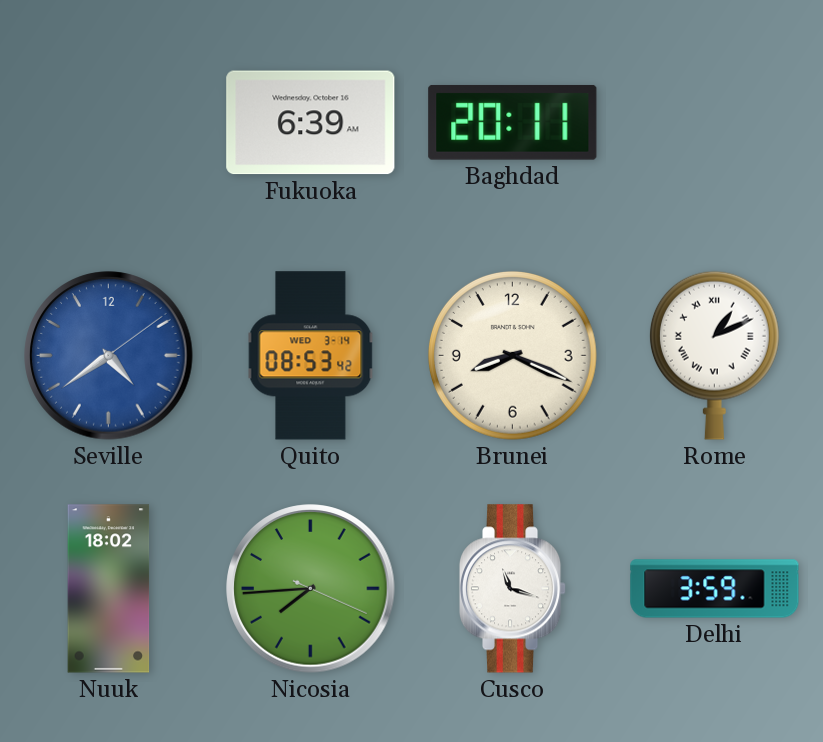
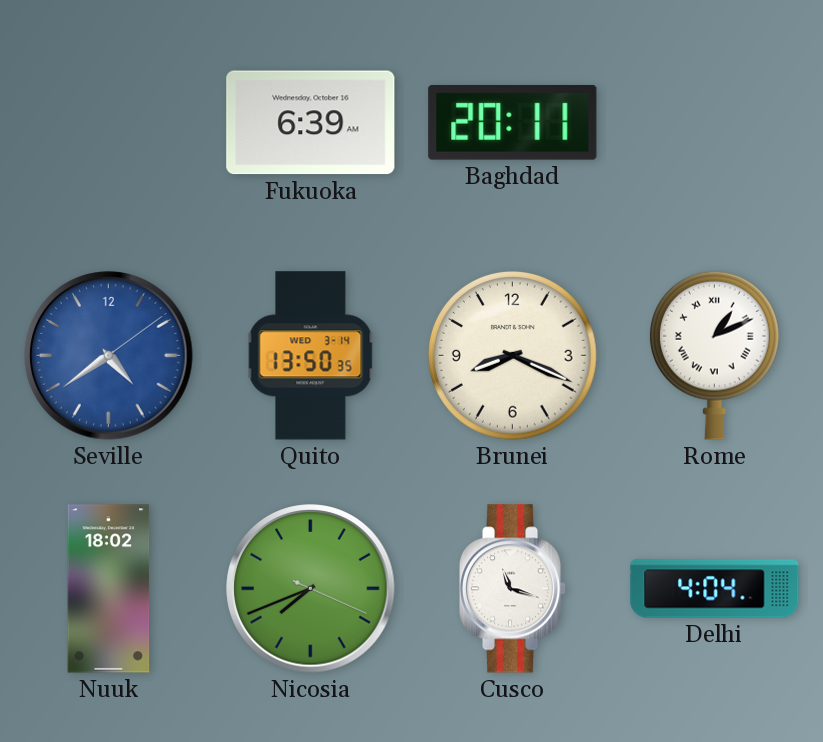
Quito: 08:53 -> 13:50
Nicosia: 7:44 -> 7:41
Delhi: 3:59 -> 4:04
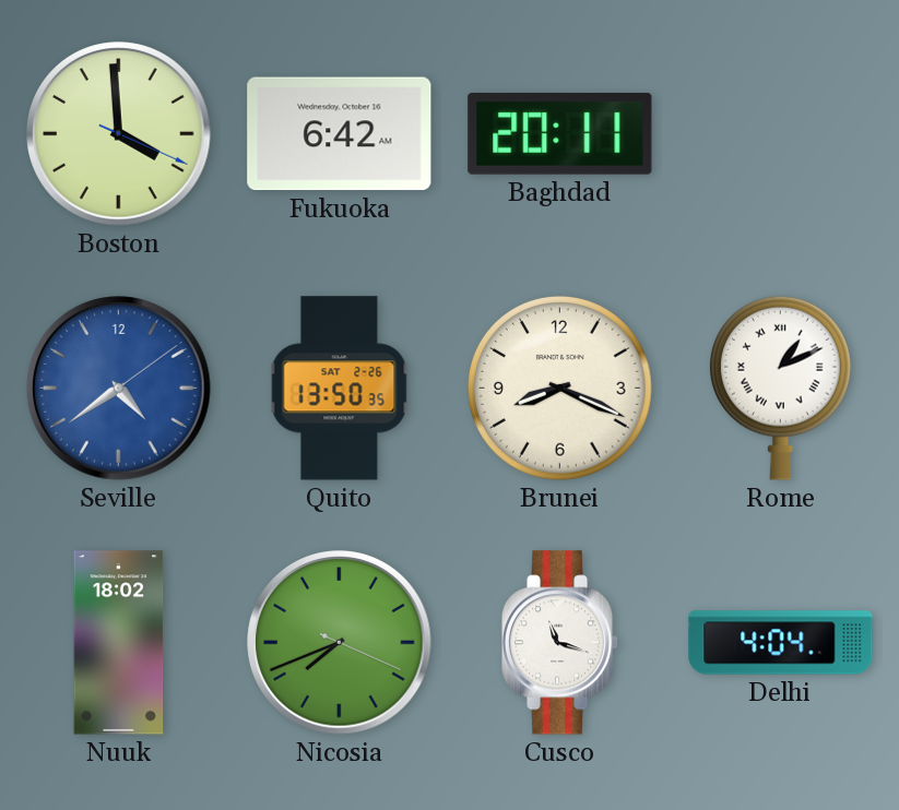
Boston: none -> 3:59
Fukuoka: 6:39 -> 6:42
Quito date: WED 3-14 -> SAT 2-26
